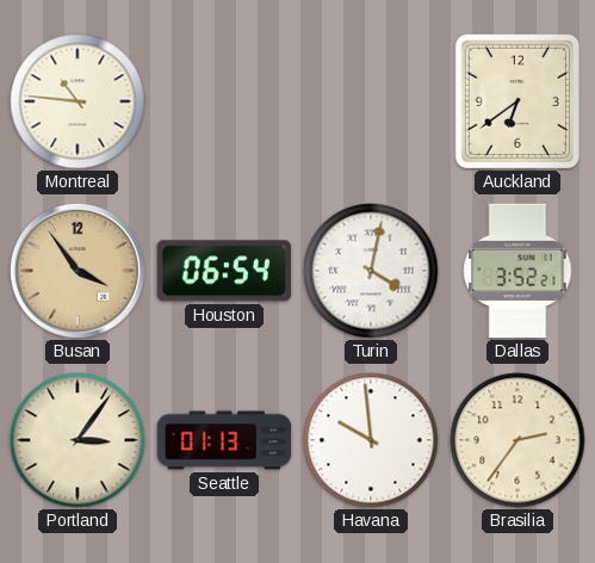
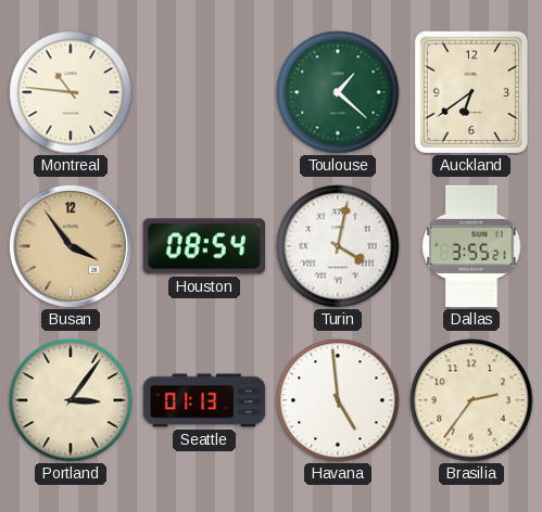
Toulouse: none -> 1:22
Houston: 06:54 -> 08:54
Dallas: 3:52 -> 3:55
Havana: 9:59 -> 4:59
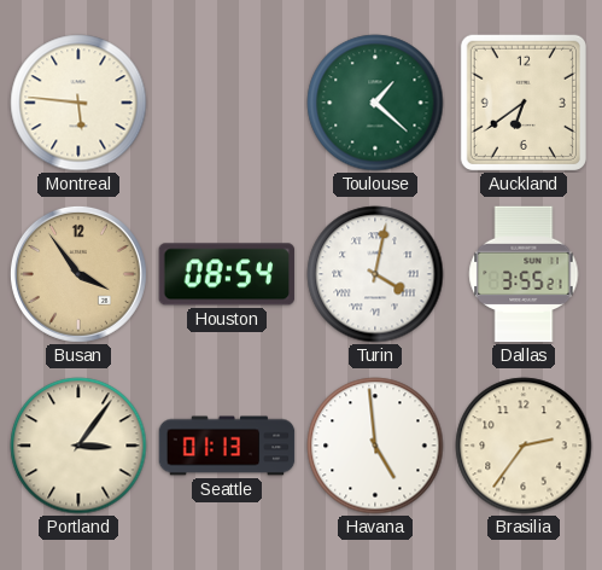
Montreal: 10:46 -> 5:46
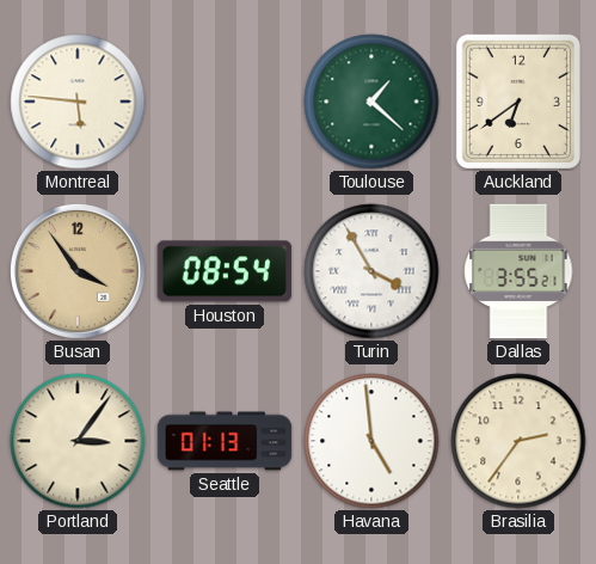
Turin: 4:02 -> 3:55
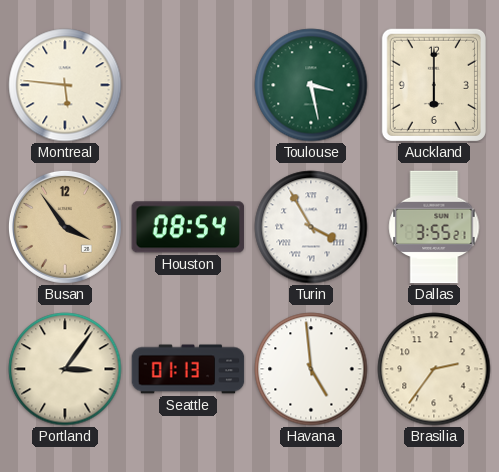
Toulouse: 1:22 -> 3:28
Auckland: 6:39 -> 6:00
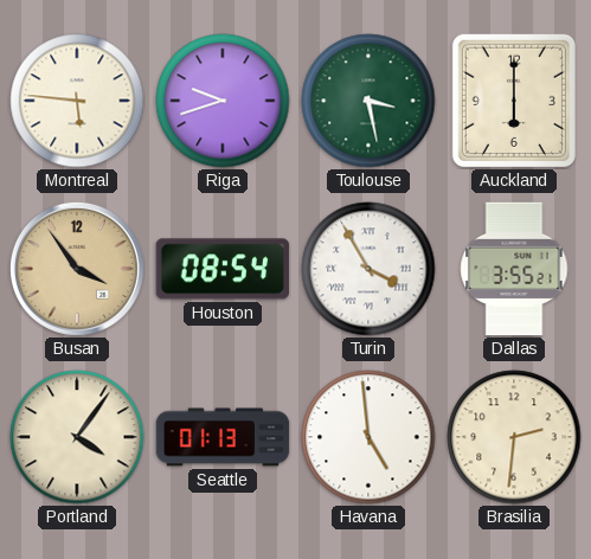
Riga: none -> 9:42
Portland: 3:06 -> 4:06
Brasilia: 2:36 -> 2:31
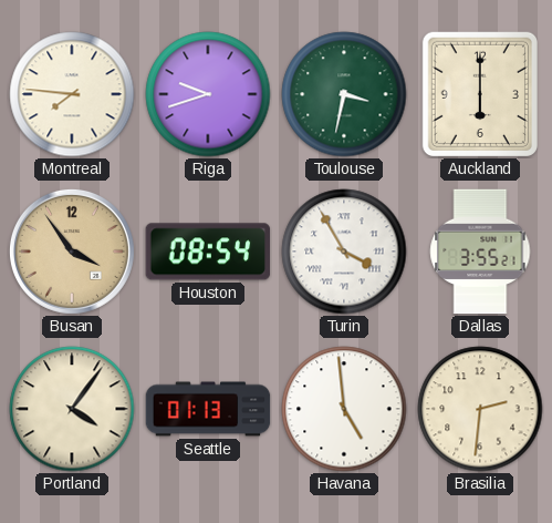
Montreal: 5:46 -> 7:46
Toulouse: 3:28 -> 3:32
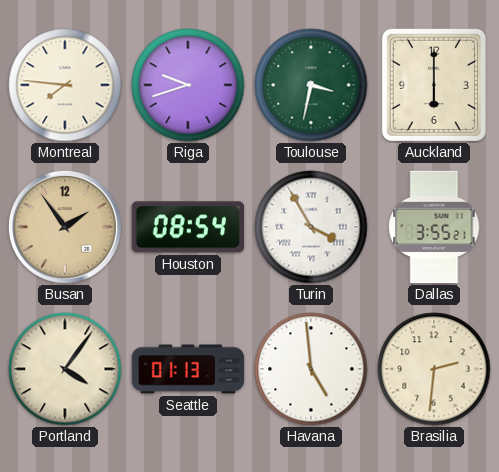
Busan: 3:54 -> 1:54
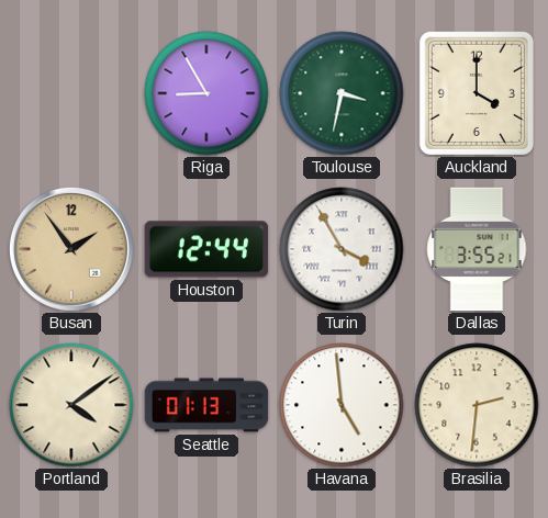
Montreal: 7:46 -> none
Riga: 9:42 -> 8:55
Auckland: 6:00 -> 4:00
Houston: 08:54 -> 12:44
Portland: 4:06 -> 4:09
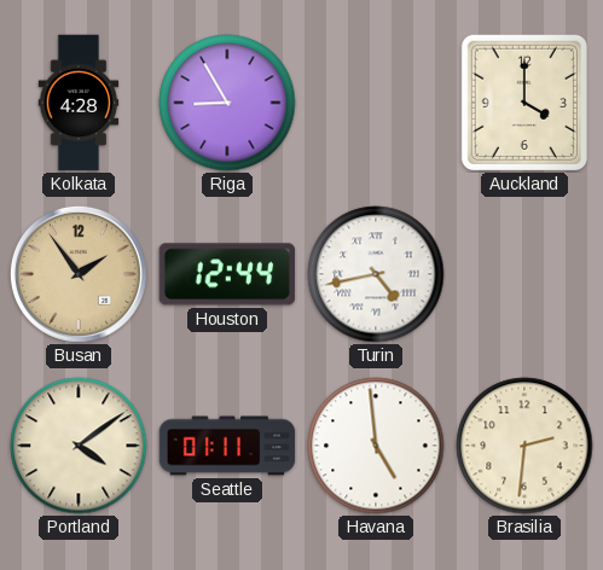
Kolkata: none -> 4:28
Toulouse: 3:32 -> none
Turin: 3:55 -> 4:43
Dallas: 3:55 -> none
Seattle: 01:13 -> 01:11
